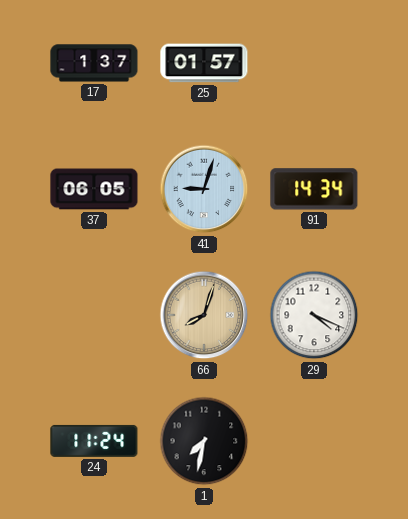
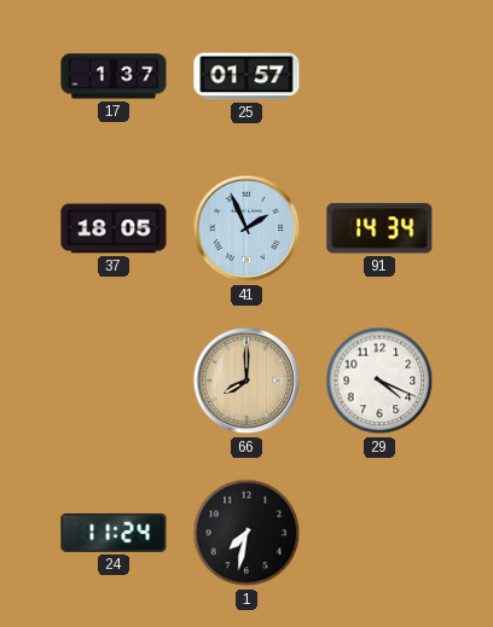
37: 06:05 -> 18:05
41: 9:03 -> 1:56
66: 8:03 -> 8:00
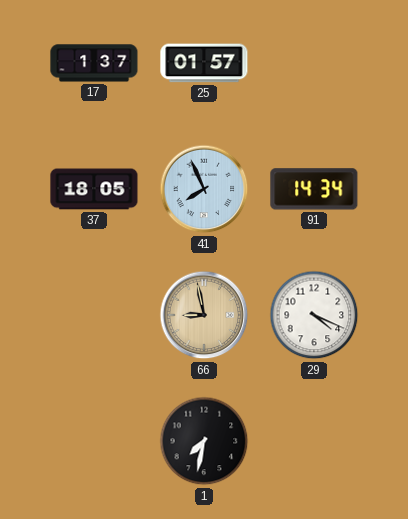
41: 1:56 -> 7:56
66: 8:00 -> 8:58
24: 11:24 -> none
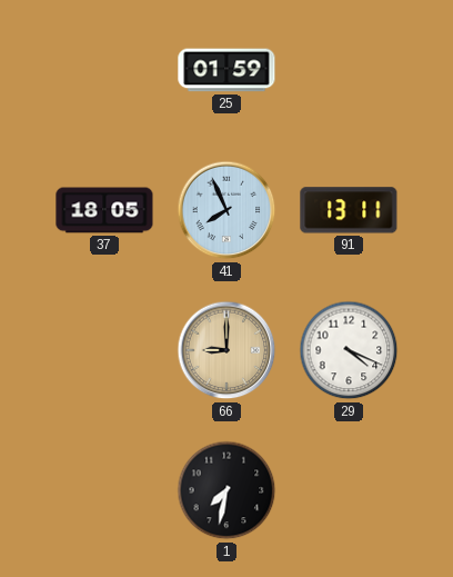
17: 1:37 -> none
25: 01:57 -> 01:59
91: 14:34 -> 13:11
66: 8:58 -> 9:00
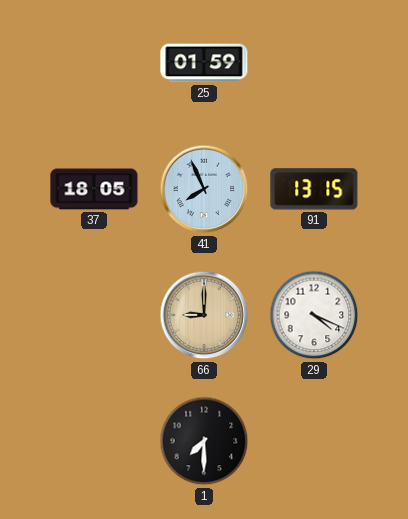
91: 13:11 -> 13:15
1: 7:32 -> 7:30
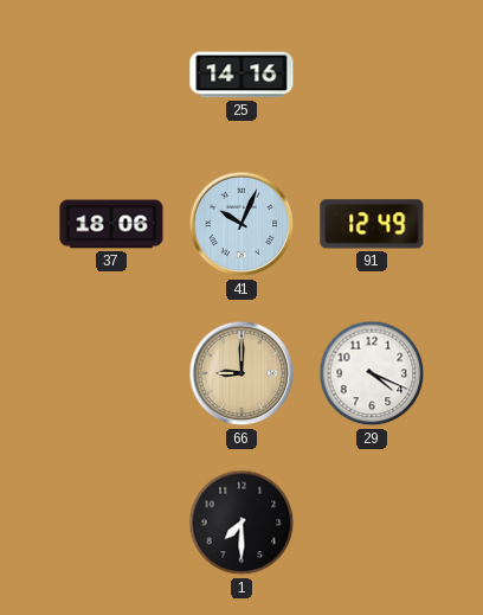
25: 01:59 -> 14:16
37: 18:05 -> 18:06
41: 7:56 -> 10:04
91: 13:15 -> 12:49
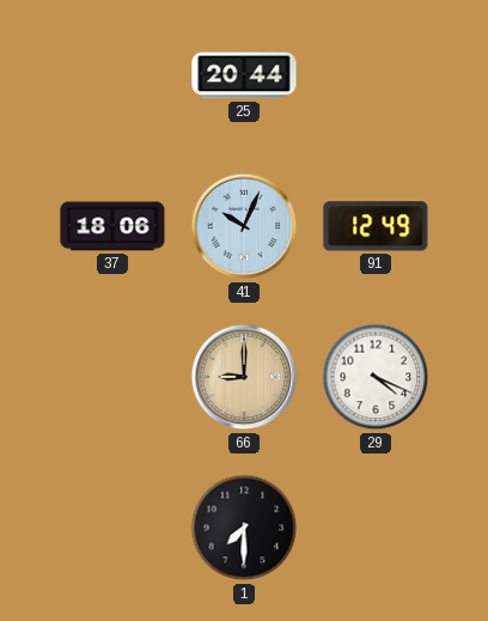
25: 14:16 -> 20:44
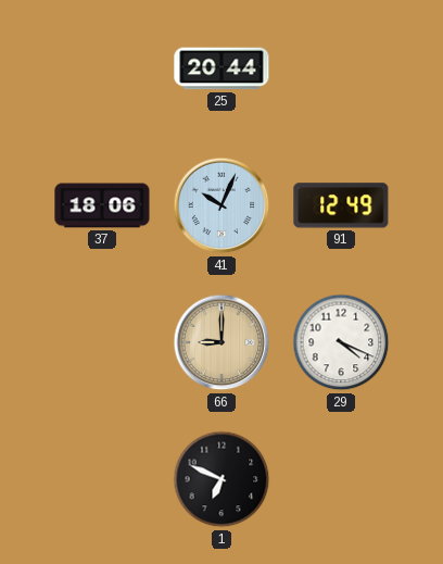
1: 7:30 -> 6:49
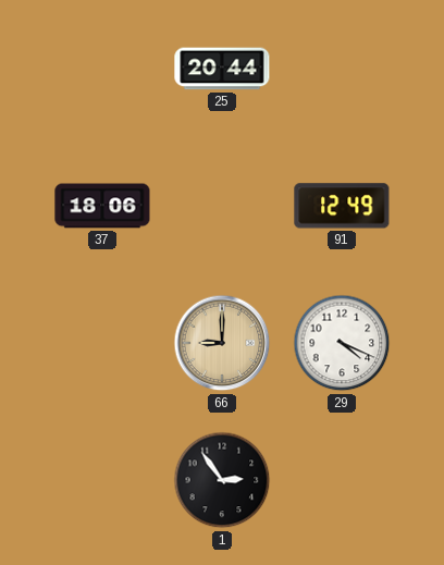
41: 10:04 -> none
1: 6:49 -> 2:54
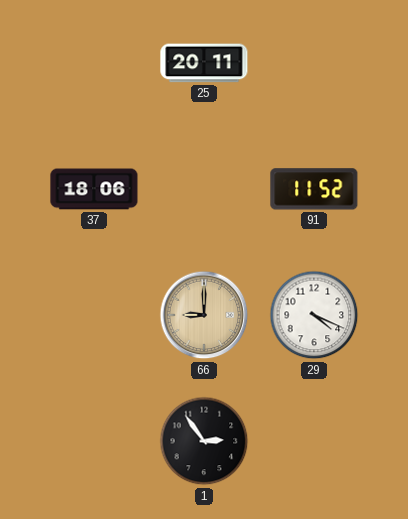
25: 20:44 -> 20:11
91: 12:49 -> 11:52
